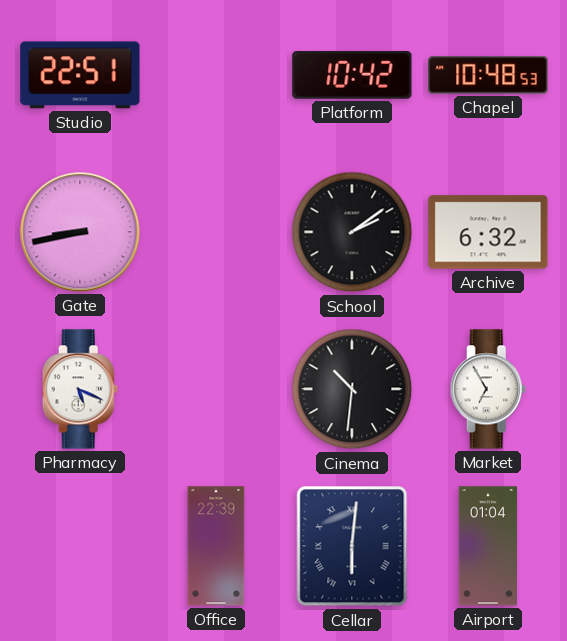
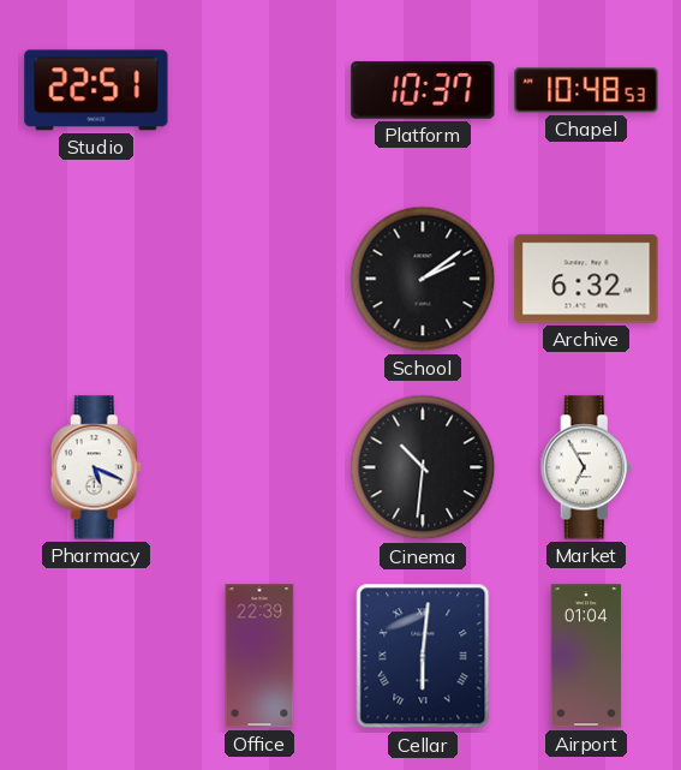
Platform: 10:42 -> 10:37
Gate: 8:43 -> none
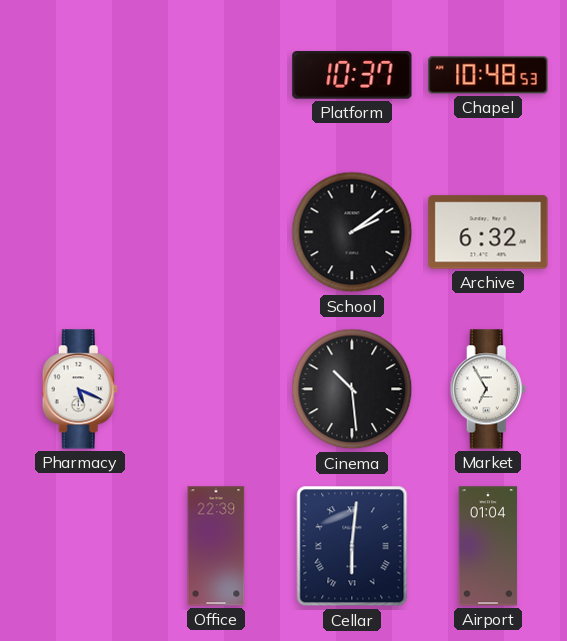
Studio: 22:51 -> none
Cinema: 10:31 -> 10:29
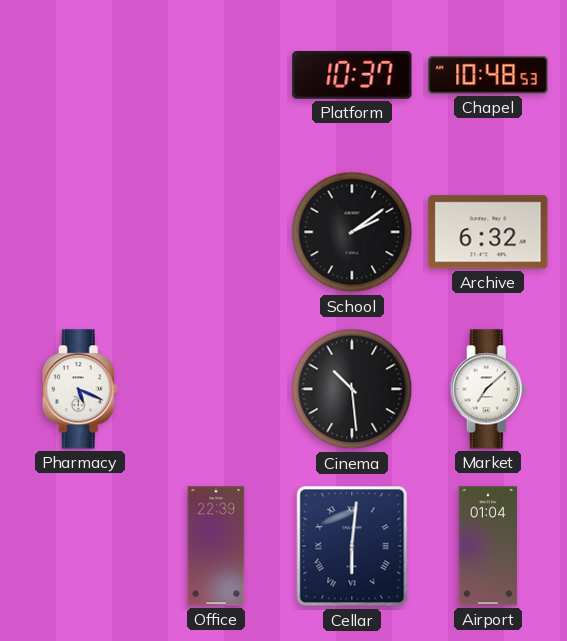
Market: 6:55 -> 7:08
